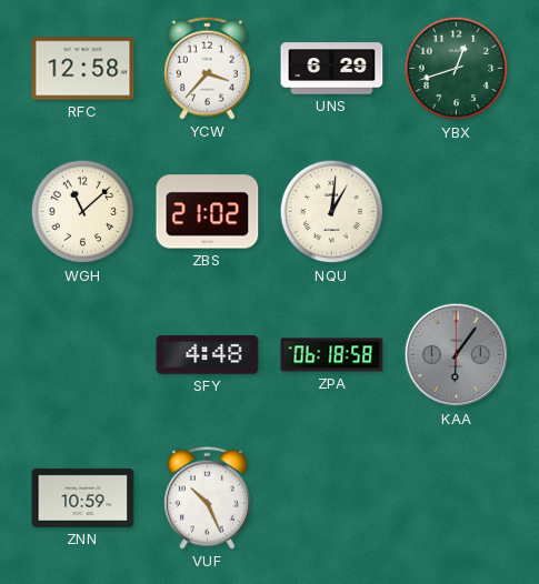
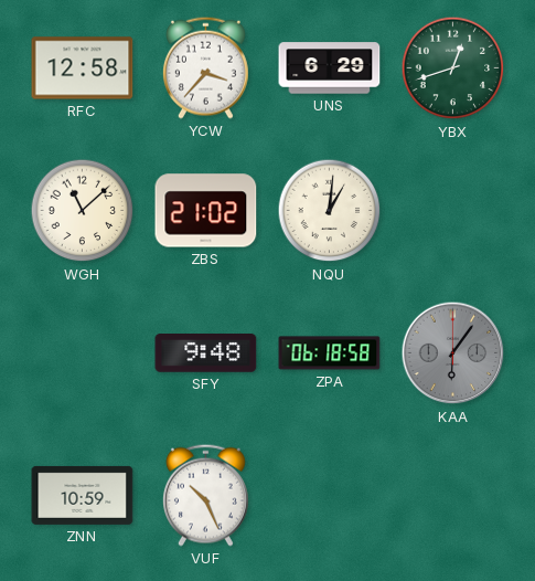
SFY: 4:48 -> 9:48
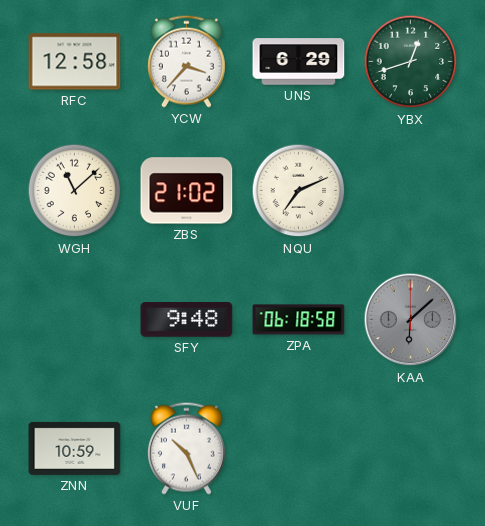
NQU: 1:01 -> 7:11
KAA: 6:06 -> 6:08
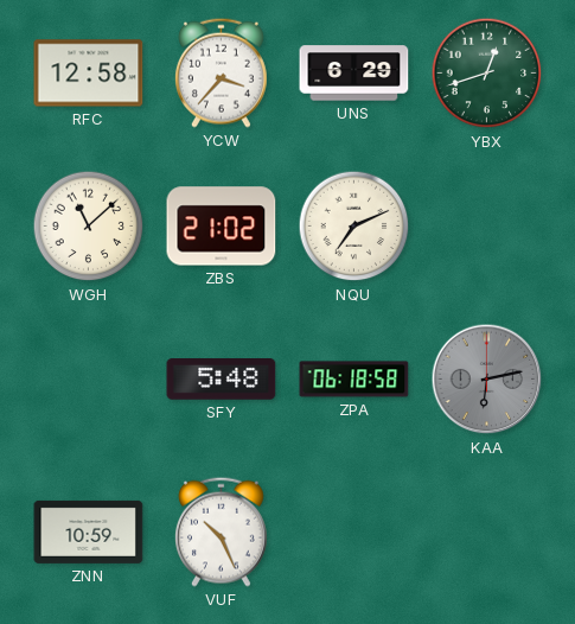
SFY: 9:48 -> 5:48
KAA: 6:08 -> 6:13
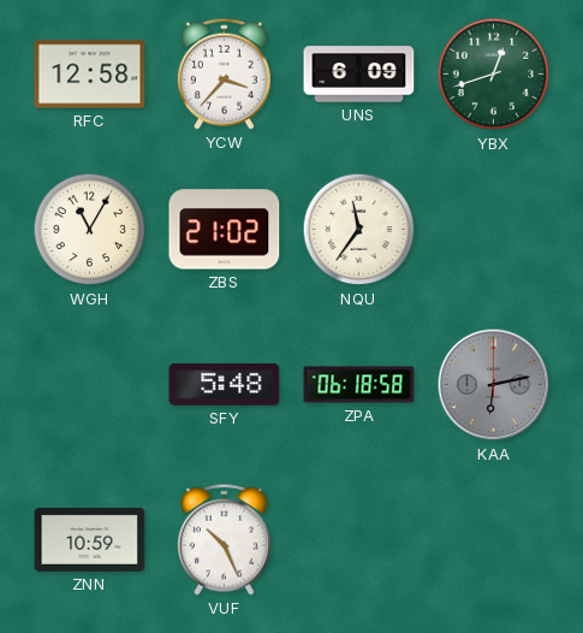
UNS: 6:29 -> 6:09
WGH: 11:08 -> 11:05
NQU: 7:11 -> 11:36
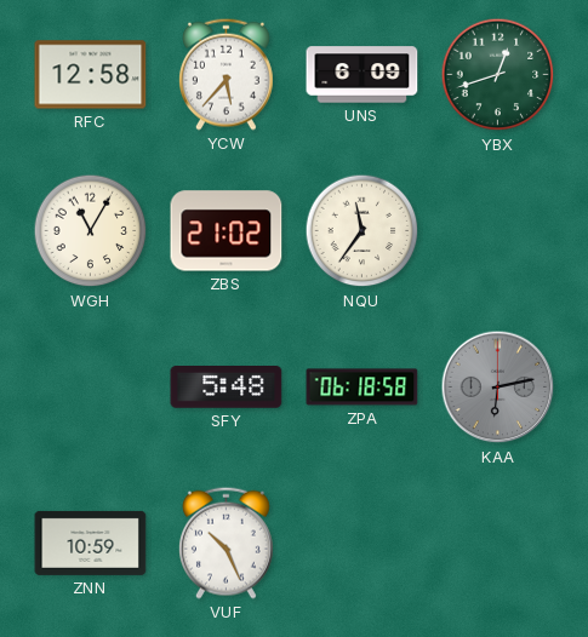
YCW: 3:37 -> 5:37
